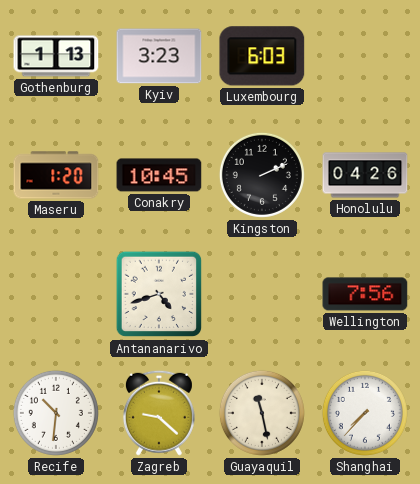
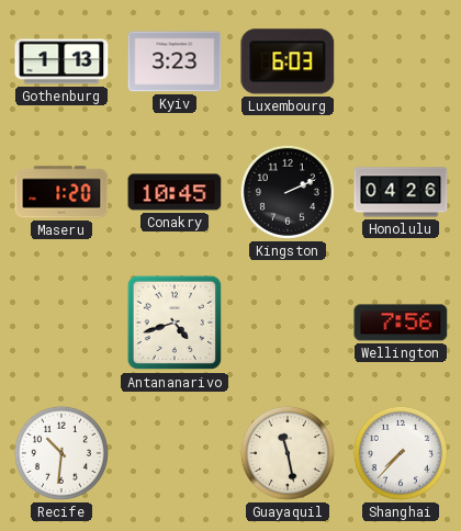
Zagreb: 9:22 -> none
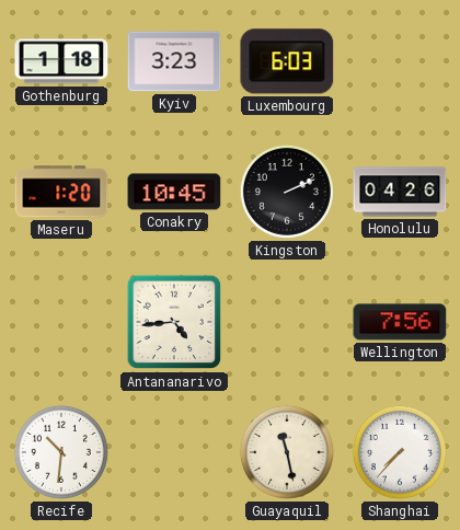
Gothenburg: 1:13 -> 1:18
Antananarivo: 4:42 -> 4:44
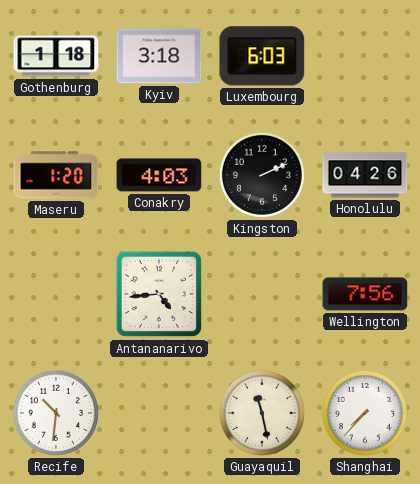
Kyiv: 3:23 -> 3:18
Conakry: 10:45 -> 4:03
